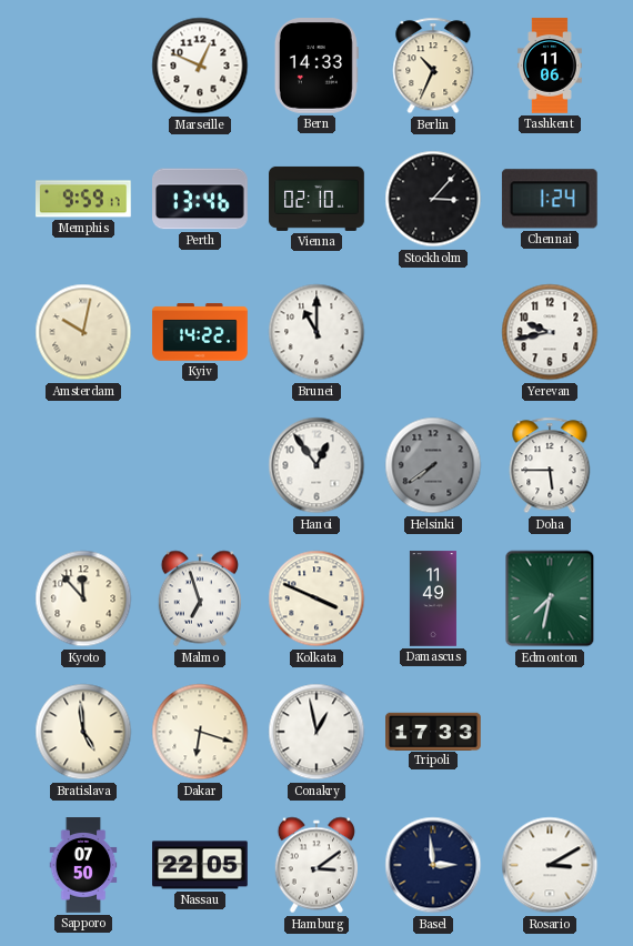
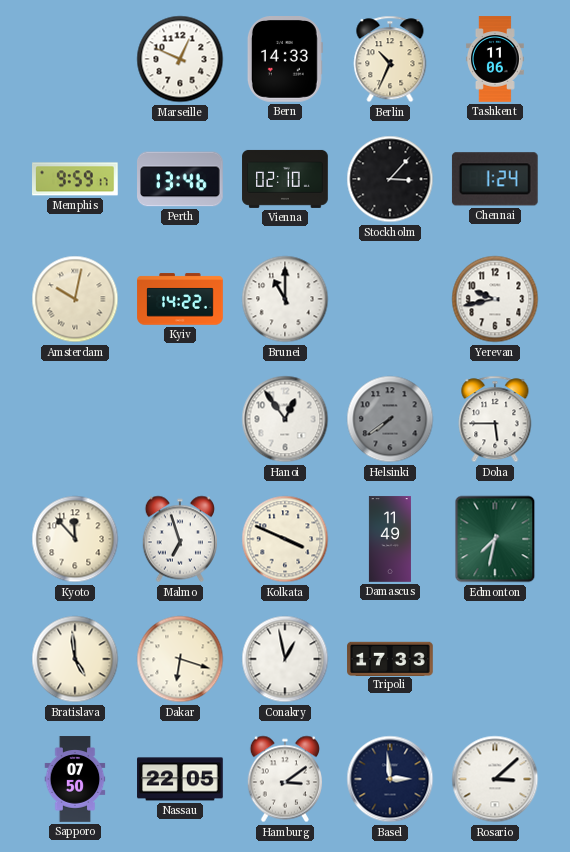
Rosario: 3:10 -> 3:08
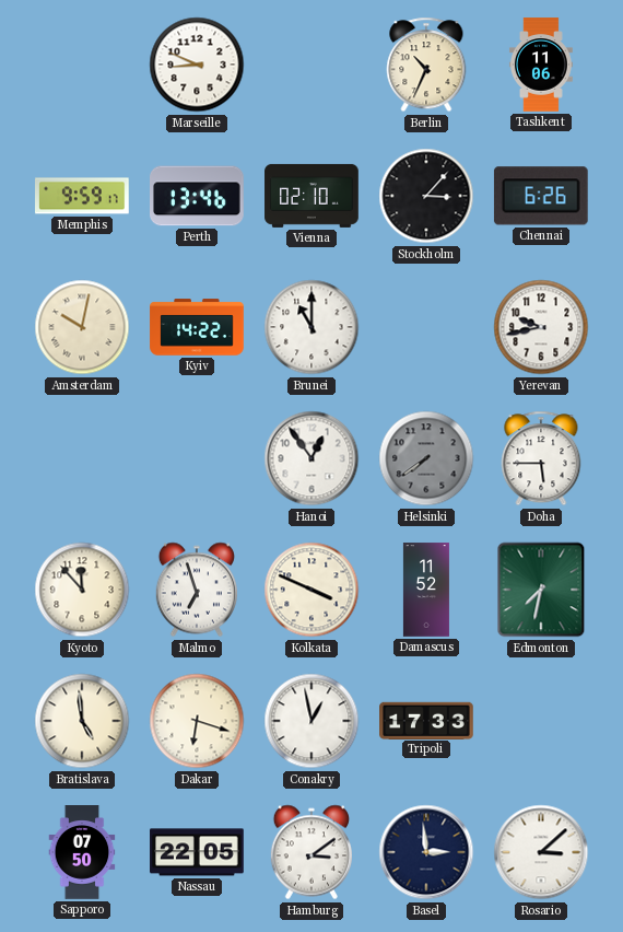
Marseille: 12:49 -> 8:49
Bern: 14:33 -> none
Chennai: 1:24 -> 6:26
Damascus: 11:49 -> 11:52
